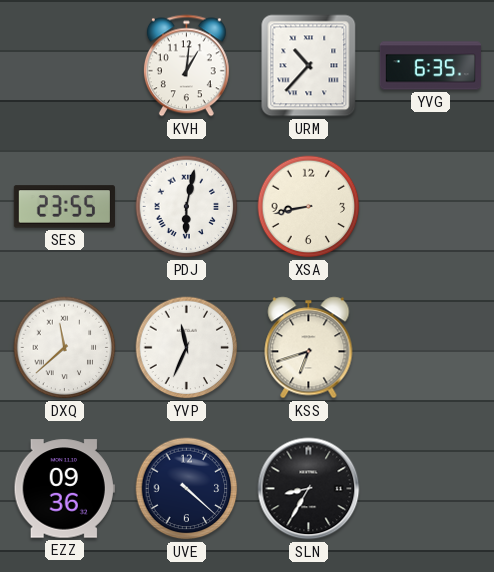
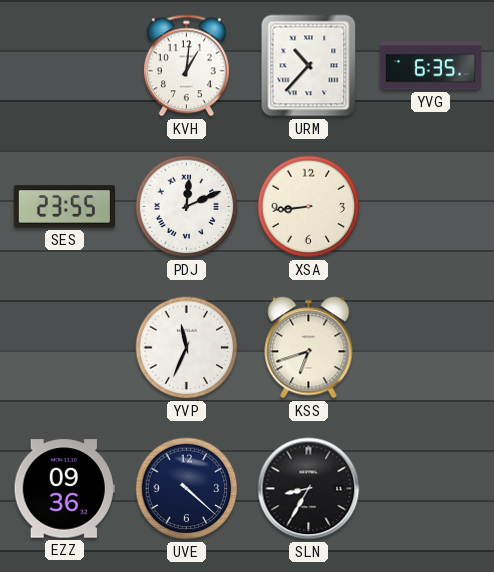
PDJ: 6:02 -> 12:11
XSA: 8:43 -> 8:44
DXQ: 11:38 -> none
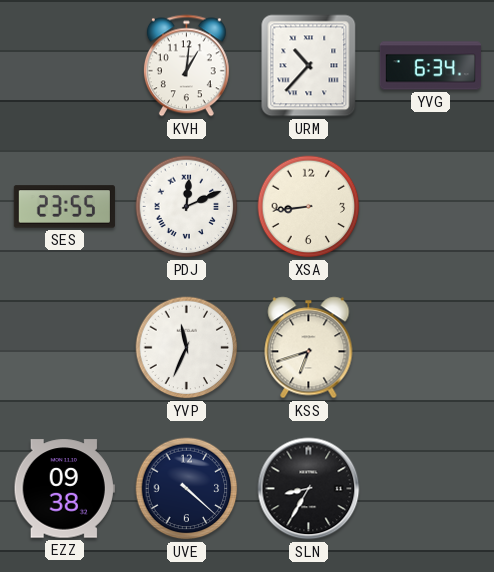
YVG: 6:35 -> 6:34
EZZ: 09:36 -> 09:38
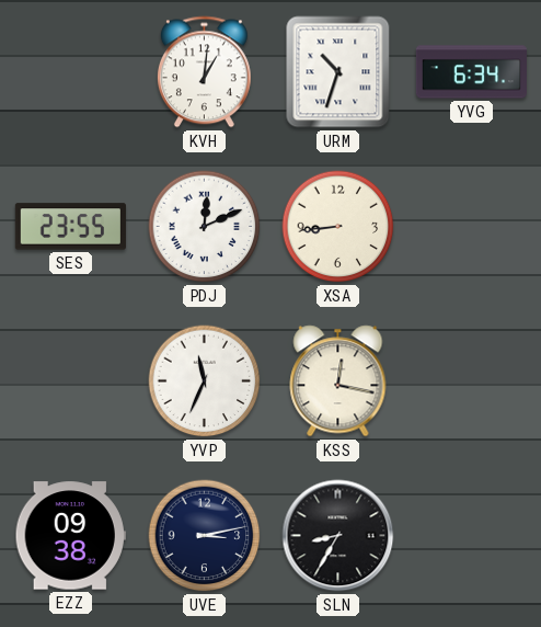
URM: 10:37 -> 10:33
KSS: 6:42 -> 12:17
UVE: 4:22 -> 3:13
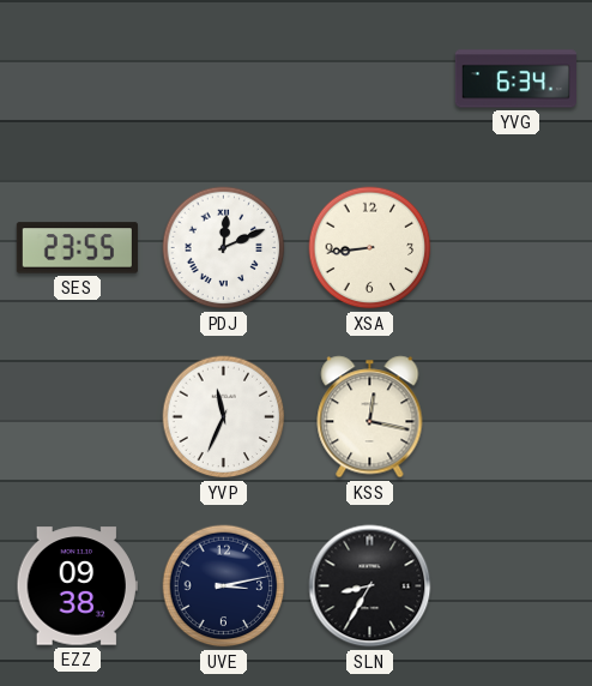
KVH: 1:01 -> none
URM: 10:33 -> none
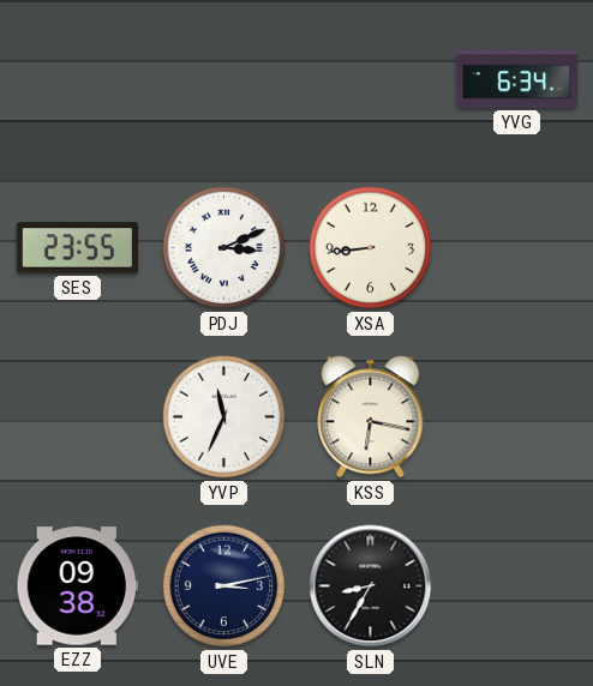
PDJ: 12:11 -> 3:11
KSS: 12:17 -> 6:17
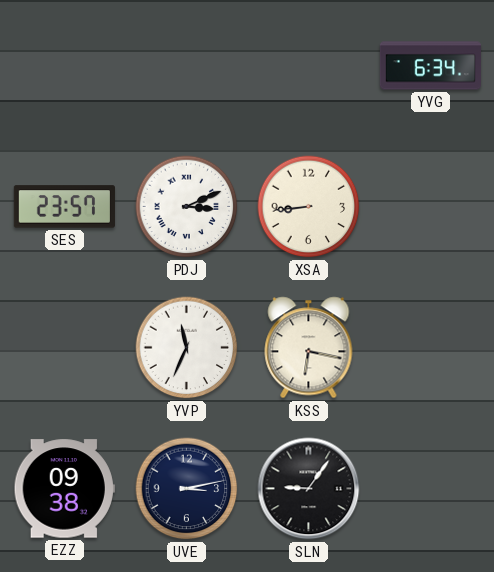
SES: 23:55 -> 23:57
SLN: 8:35 -> 9:06
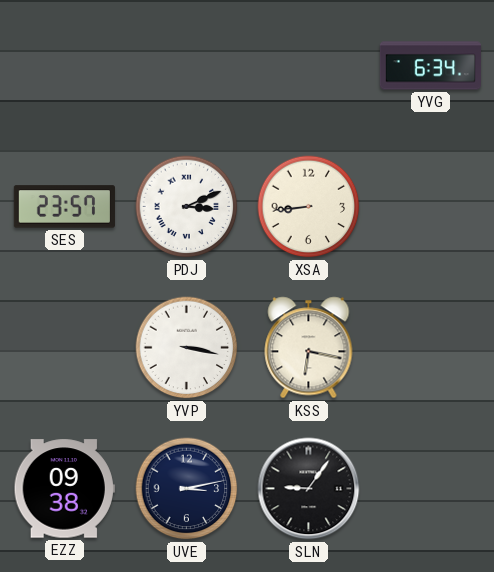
YVP: 11:34 -> 3:17
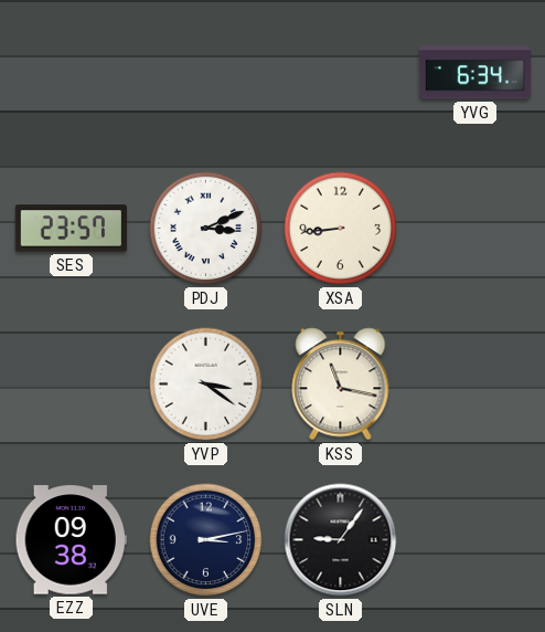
YVP: 3:17 -> 3:21
KSS: 6:17 -> 11:17
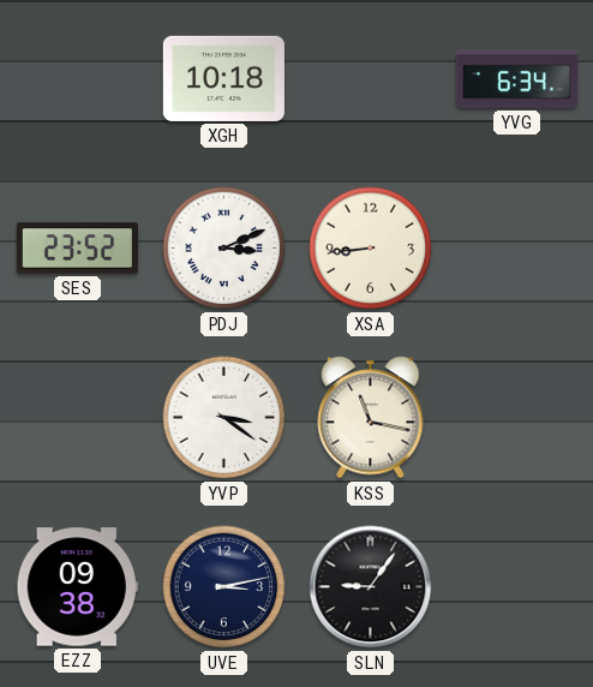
XGH: none -> 10:18
SES: 23:57 -> 23:52
